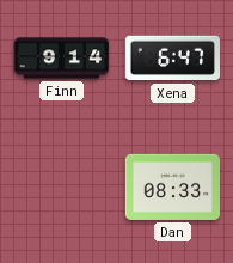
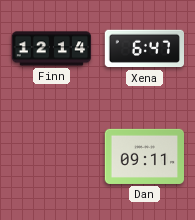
Finn: 9:14 -> 12:14
Dan: 08:33 -> 09:11
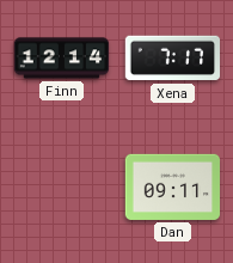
Xena: 6:47 -> 7:17
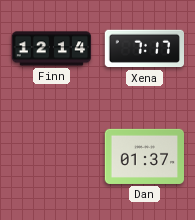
Dan: 09:11 -> 01:37
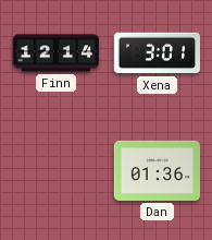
Xena: 7:17 -> 3:01
Dan: 01:37 -> 01:36
